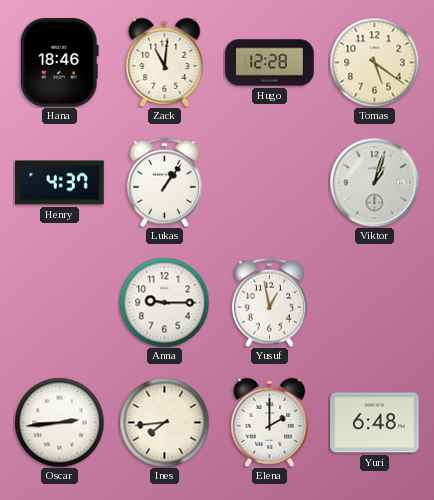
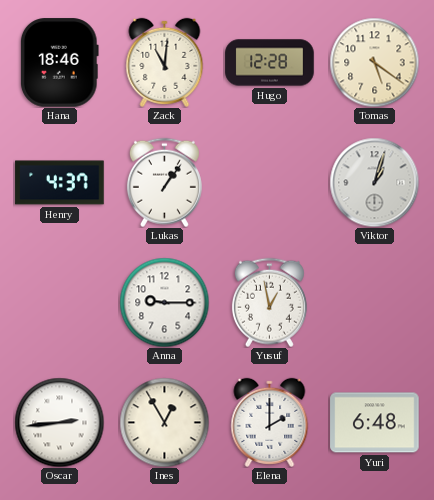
Ines: 7:44 -> 12:55
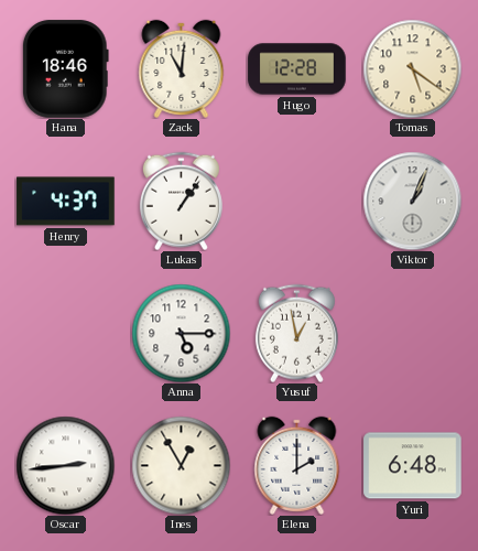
Viktor: 1:03 -> 1:04
Anna: 9:15 -> 5:15
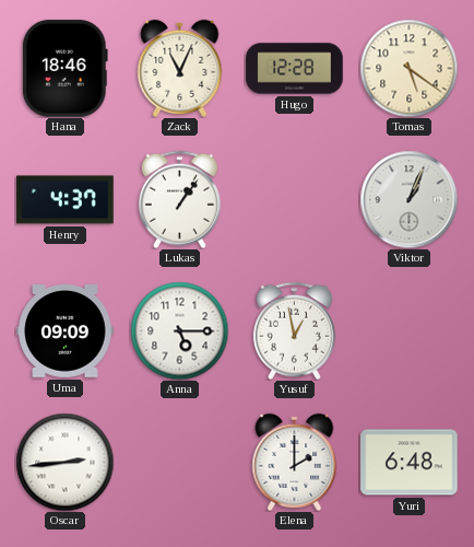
Zack: 11:01 -> 11:04
Uma: none -> 09:09
Ines: 12:55 -> none
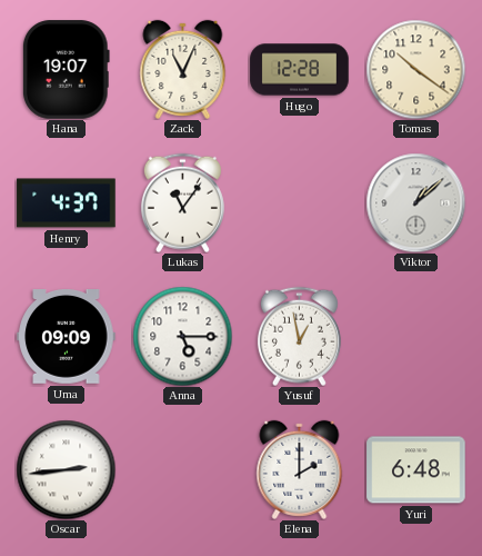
Hana: 18:46 -> 19:07
Tomas: 5:21 -> 10:21
Lukas: 1:06 -> 11:06
Viktor: 1:04 -> 1:08
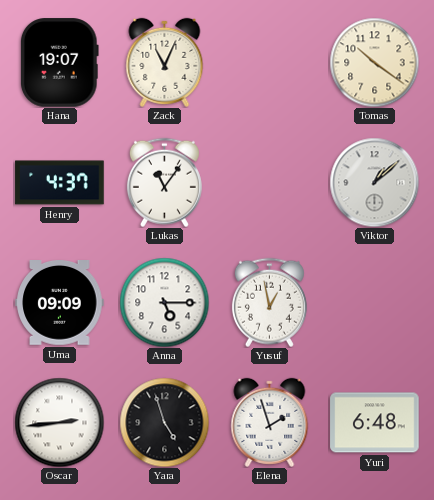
Hugo: 12:28 -> none
Yara: none -> 4:57
Elena: 2:00 -> 1:57
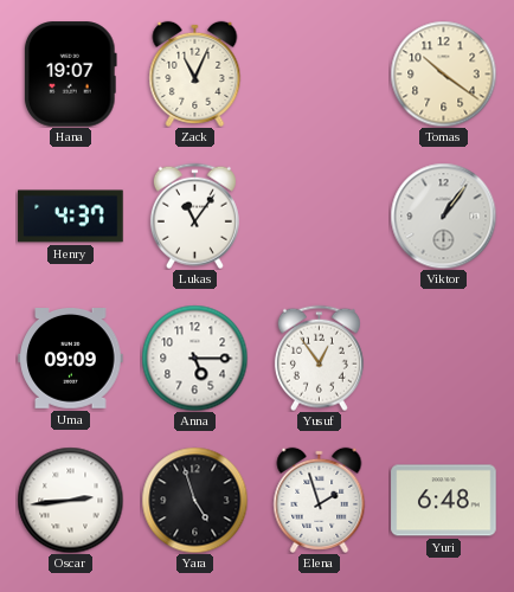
Viktor: 1:08 -> 1:06
Yusuf: 12:58 -> 12:54
